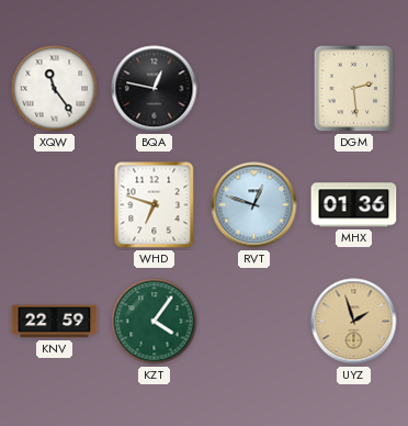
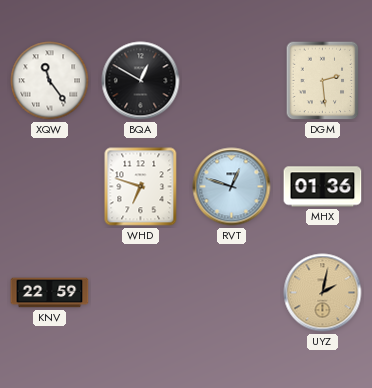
BQA: 12:47 -> 12:50
KZT: 4:06 -> none
UYZ: 1:57 -> 2:02
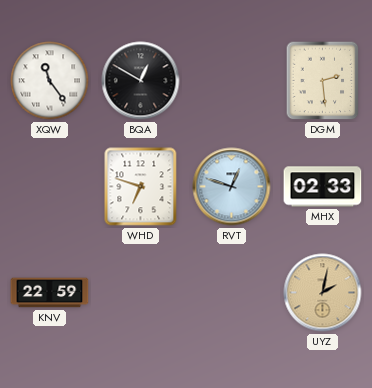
MHX: 01:36 -> 02:33
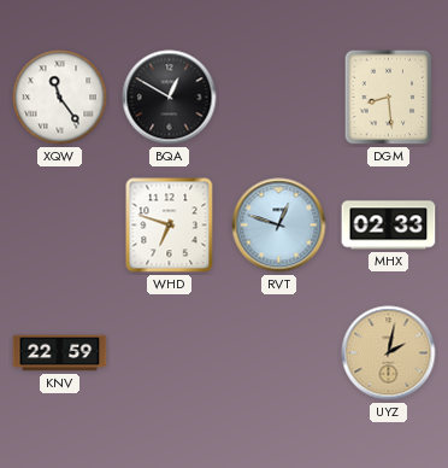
DGM: 2:29 -> 8:29
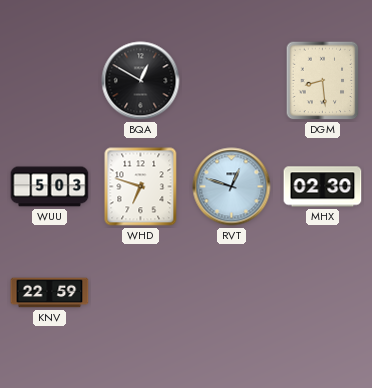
XQW: 11:24 -> none
WUU: none -> 5:03
MHX: 02:33 -> 02:30
UYZ: 2:02 -> none
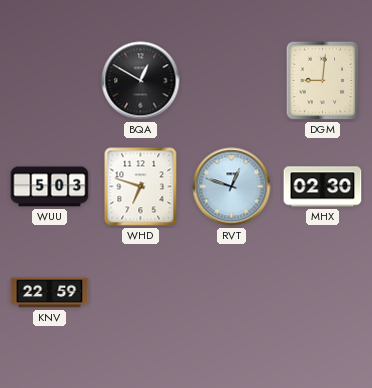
DGM: 8:29 -> 9:01
